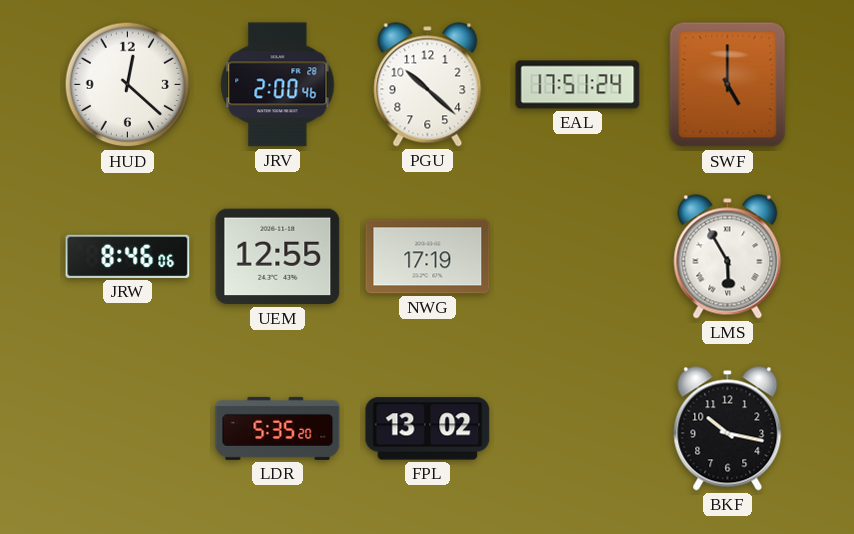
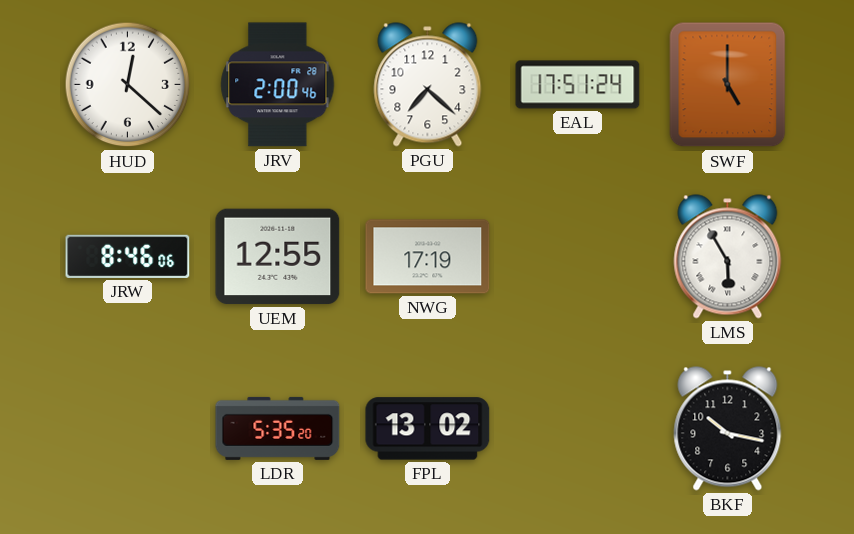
PGU: 10:22 -> 7:22
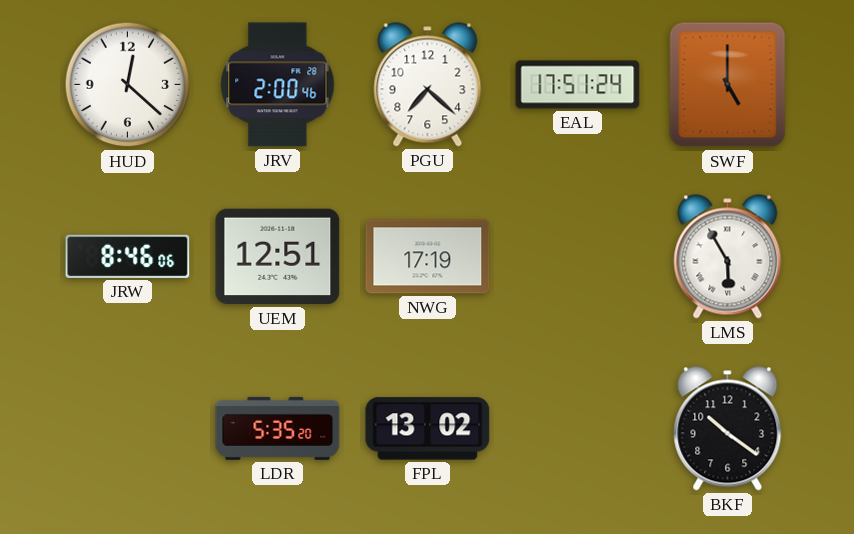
UEM: 12:55 -> 12:51
BKF: 10:17 -> 10:21
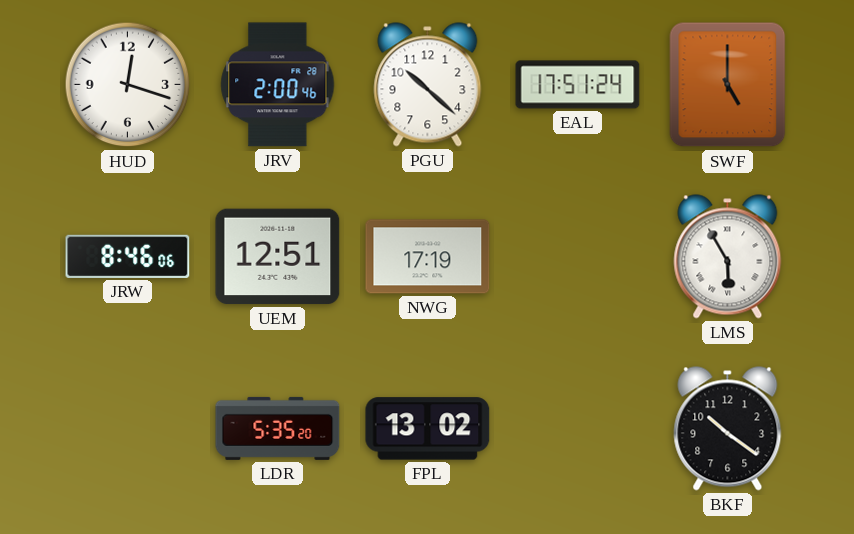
HUD: 12:22 -> 12:18
PGU: 7:22 -> 10:22
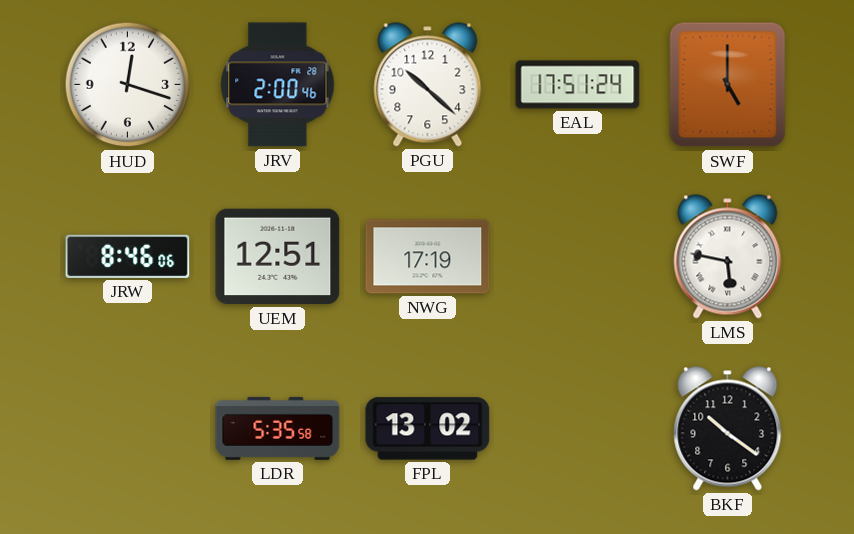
LMS: 5:55 -> 5:47
LDR: 5:35:20 -> 5:35:58
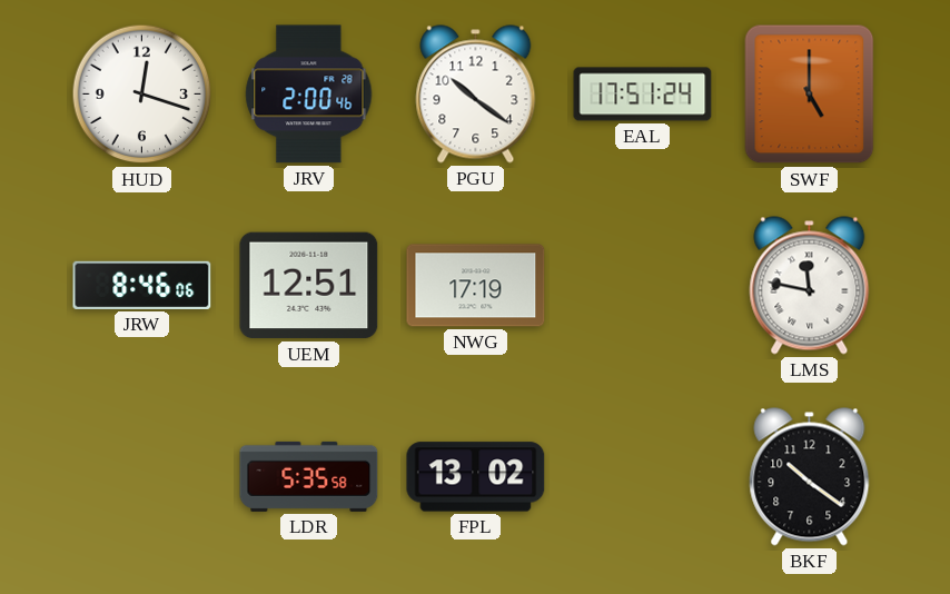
PGU: 10:22 -> 10:21
LMS: 5:47 -> 11:47
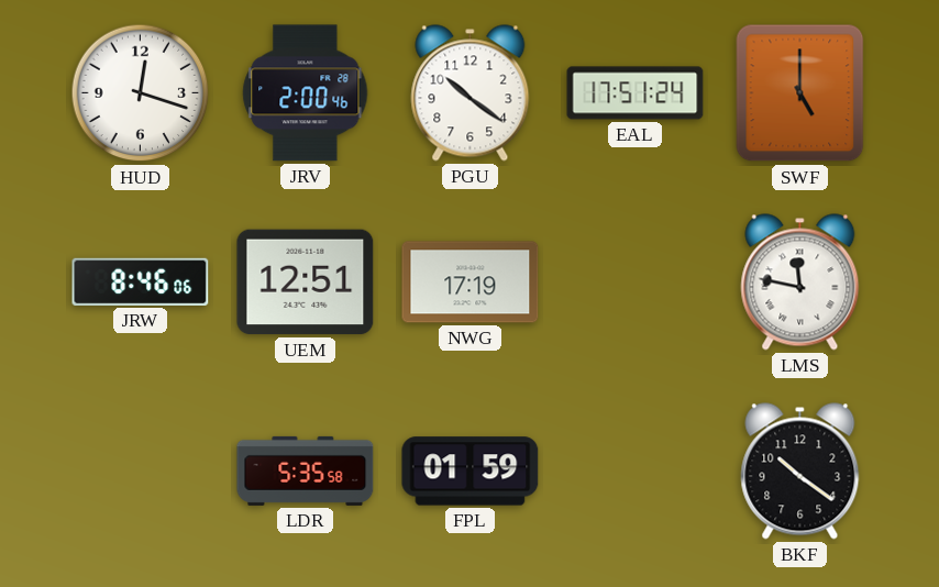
FPL: 13:02 -> 01:59
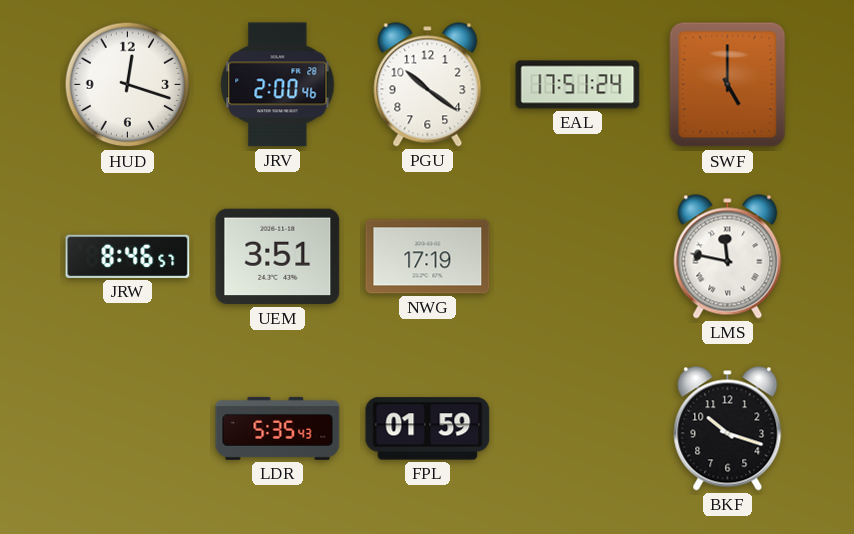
JRW: 8:46:06 -> 8:46:57
UEM: 12:51 -> 3:51
LDR: 5:35:58 -> 5:35:43
BKF: 10:21 -> 10:18
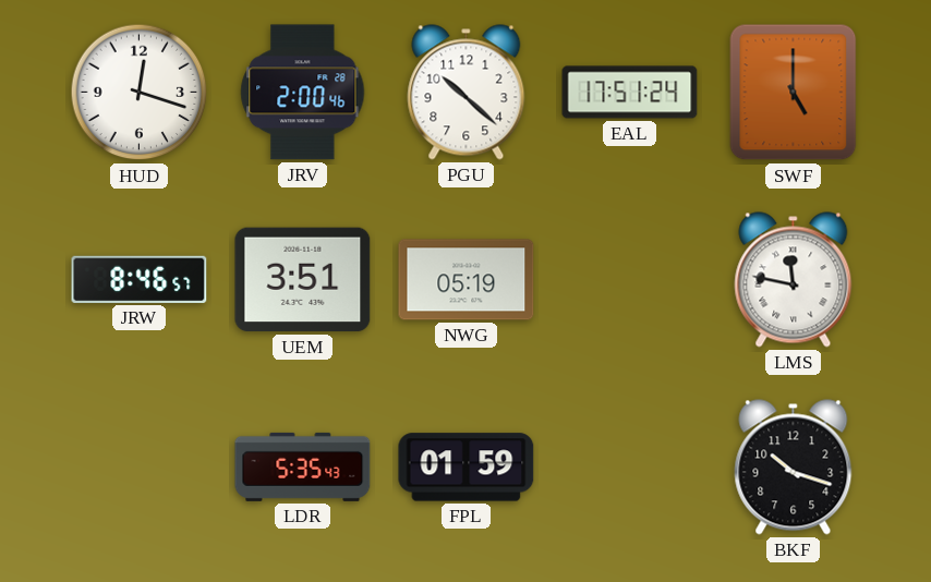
PGU: 10:21 -> 10:22
NWG: 17:19 -> 05:19
